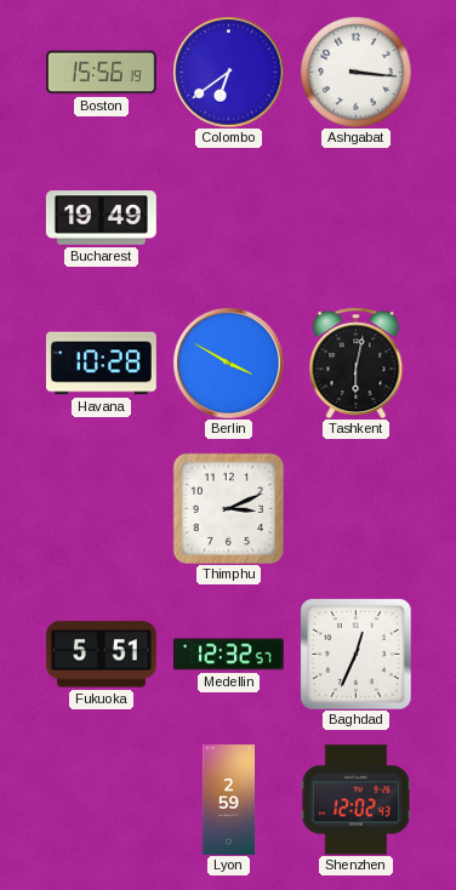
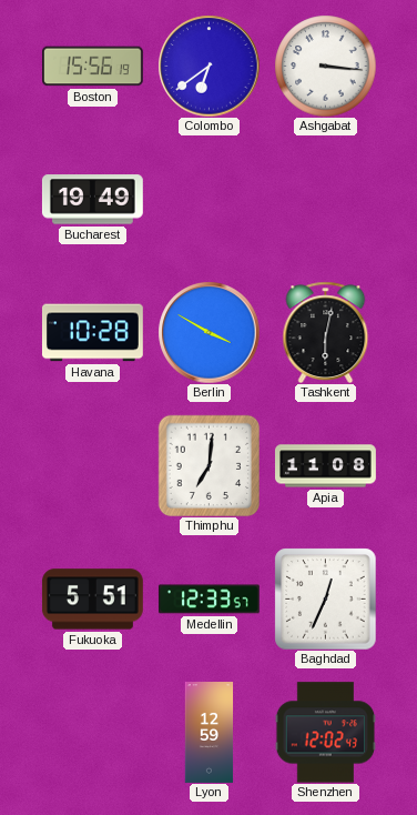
Thimphu: 3:11 -> 7:01
Apia: none -> 11:08
Medellin: 12:32 -> 12:33
Lyon: 2:59 -> 12:59
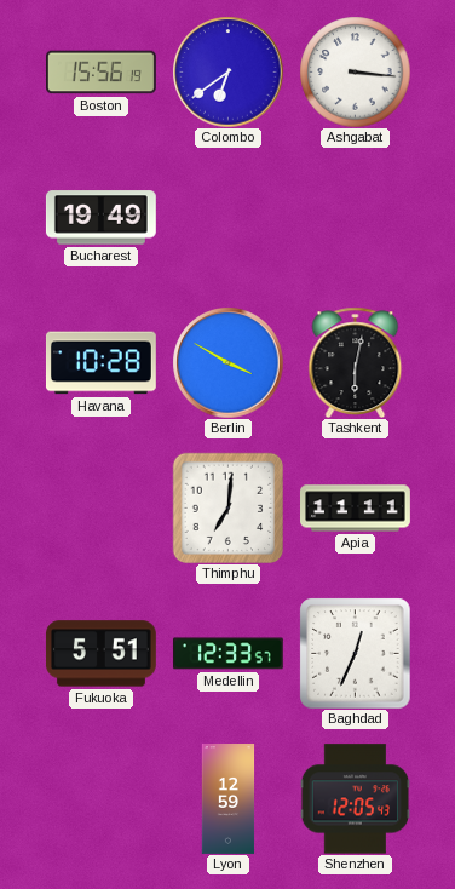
Apia: 11:08 -> 11:11
Shenzhen: 12:02 -> 12:05
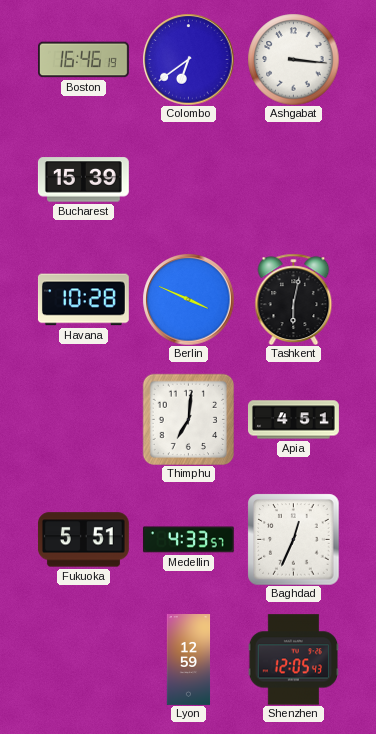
Boston: 15:56 -> 16:46
Bucharest: 19:49 -> 15:39
Berlin: 3:50 -> 3:49
Apia: 11:11 -> 4:51
Medellin: 12:33 -> 4:33
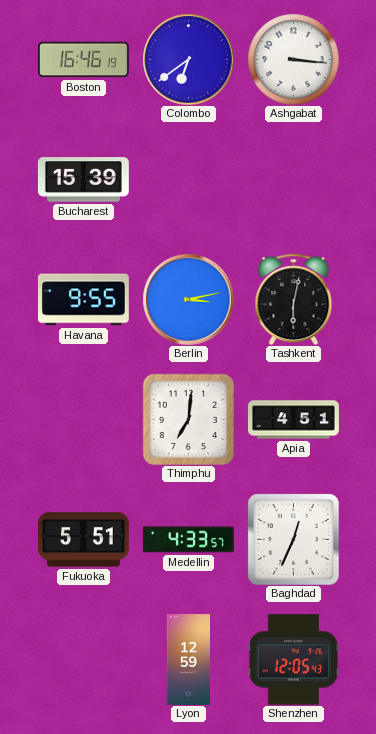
Havana: 10:28 -> 9:55
Berlin: 3:49 -> 3:13
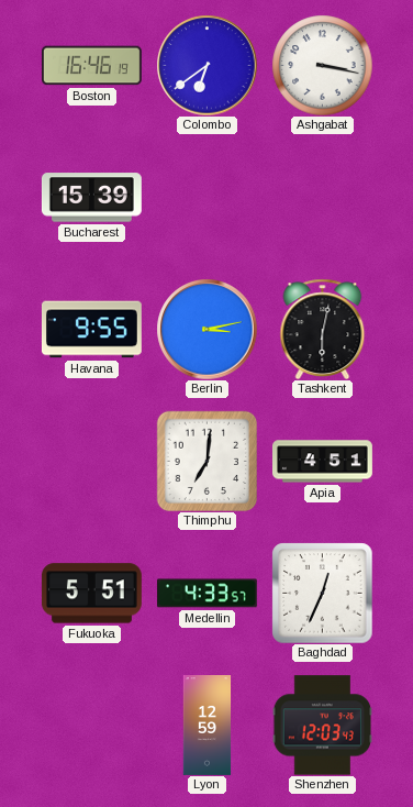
Ashgabat: 3:16 -> 3:17
Shenzhen: 12:05 -> 12:03
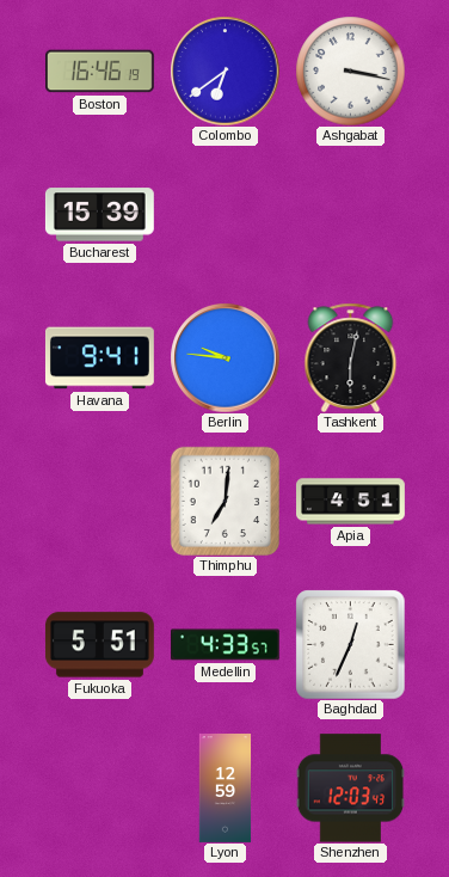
Havana: 9:55 -> 9:41
Berlin: 3:13 -> 9:46
